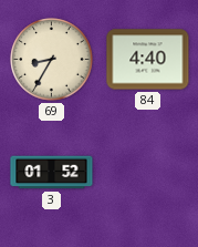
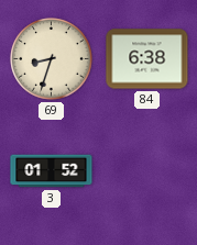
69: 8:35 -> 8:33
84: 4:40 -> 6:38
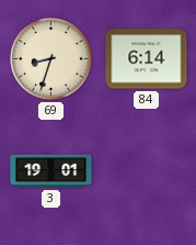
84: 6:38 -> 6:14
3: 01:52 -> 19:01
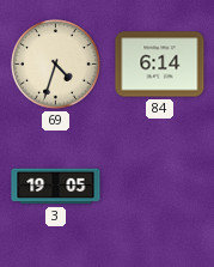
69: 8:33 -> 4:33
3: 19:01 -> 19:05
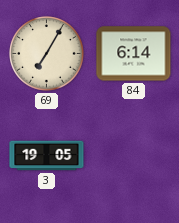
69: 4:33 -> 7:05
